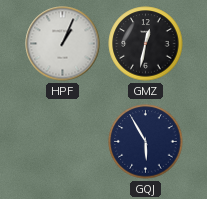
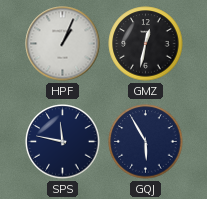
SPS: none -> 11:47
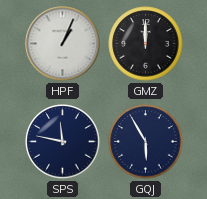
GMZ: 12:32 -> 12:00
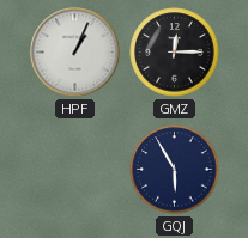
GMZ: 12:00 -> 12:15
SPS: 11:47 -> none
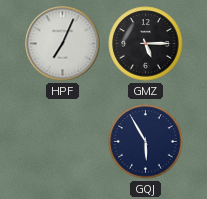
HPF: 1:04 -> 7:04
GMZ: 12:15 -> 5:15
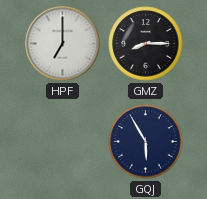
HPF: 7:04 -> 7:00
GMZ: 5:15 -> 8:15
